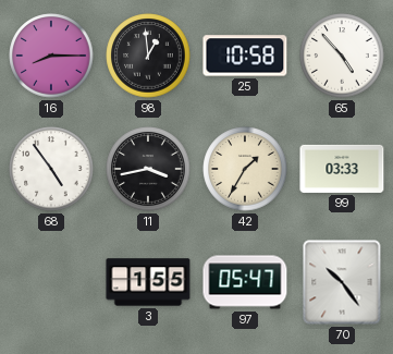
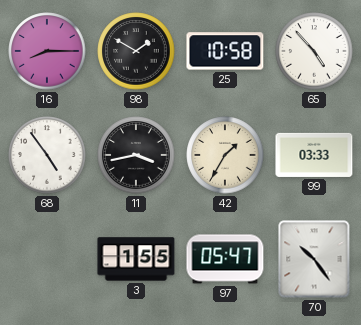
98: 12:59 -> 1:50
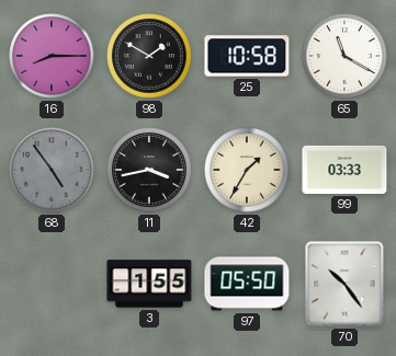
65: 4:53 -> 11:20
68 dial: white -> grey
97: 05:47 -> 05:50
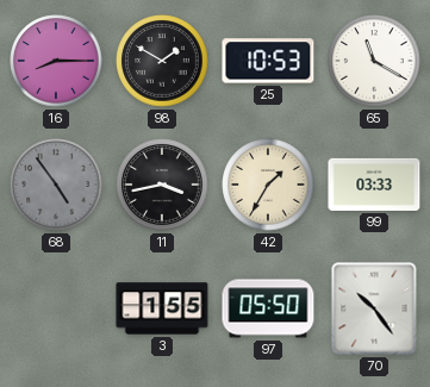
25: 10:58 -> 10:53
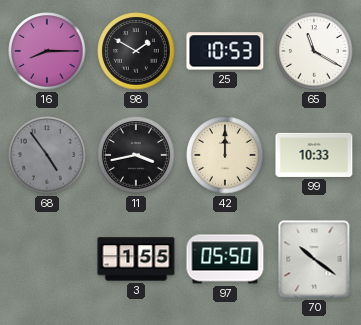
42: 1:35 -> 12:00
99: 03:33 -> 10:33
70: 10:24 -> 10:21
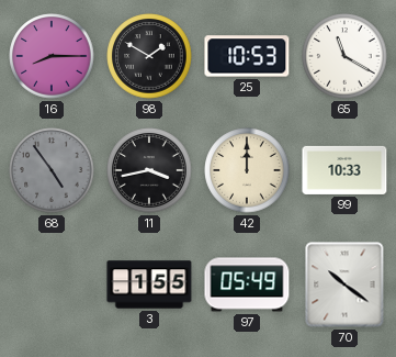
97: 05:50 -> 05:49
